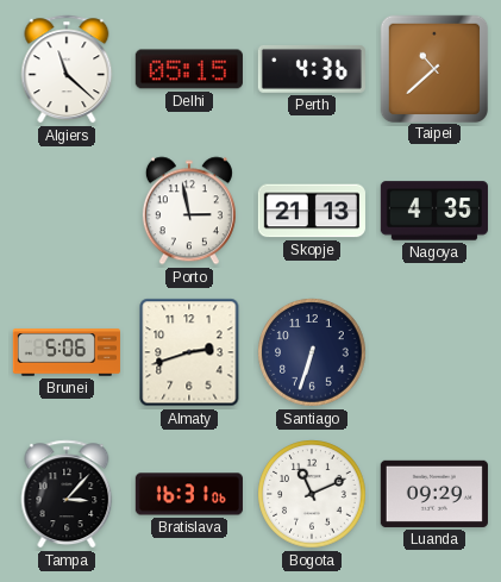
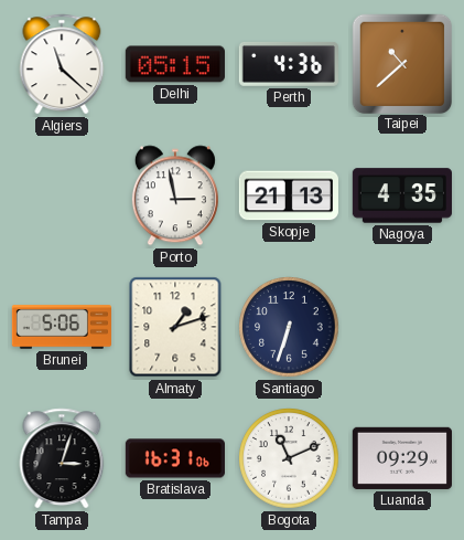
Almaty: 2:42 -> 1:12
Tampa: 3:07 -> 3:03
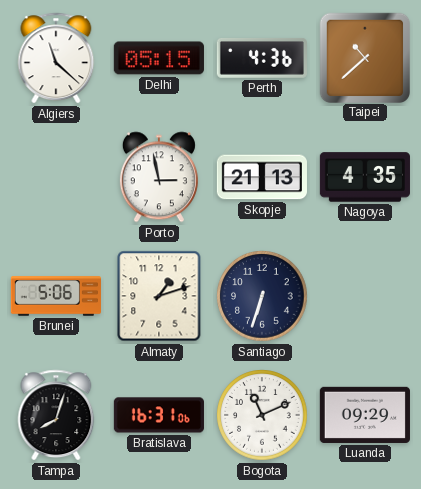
Tampa: 3:03 -> 8:03
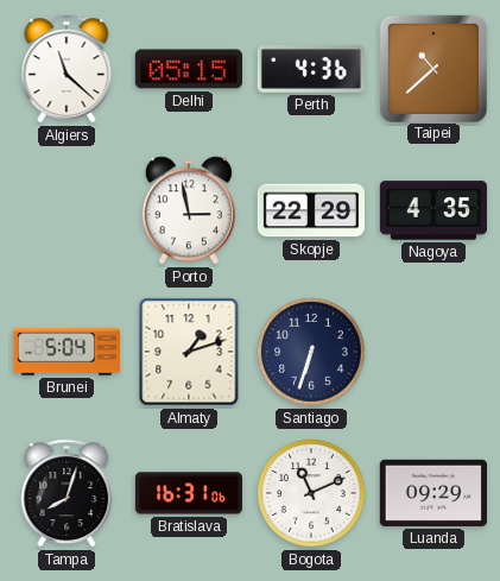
Skopje: 21:13 -> 22:29
Brunei: 5:06 -> 5:04
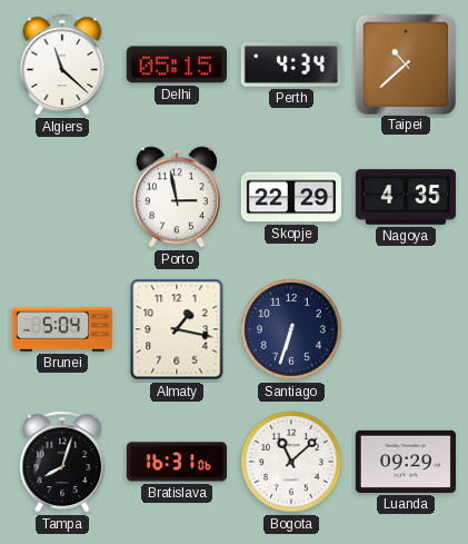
Perth: 4:36 -> 4:34
Almaty: 1:12 -> 1:17
Bogota: 11:11 -> 11:08
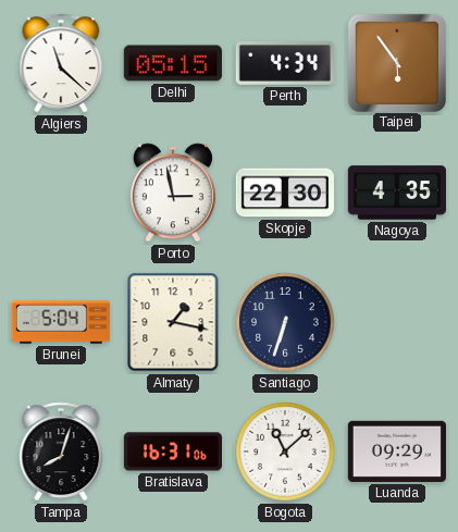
Taipei: 10:38 -> 5:54
Skopje: 22:29 -> 22:30
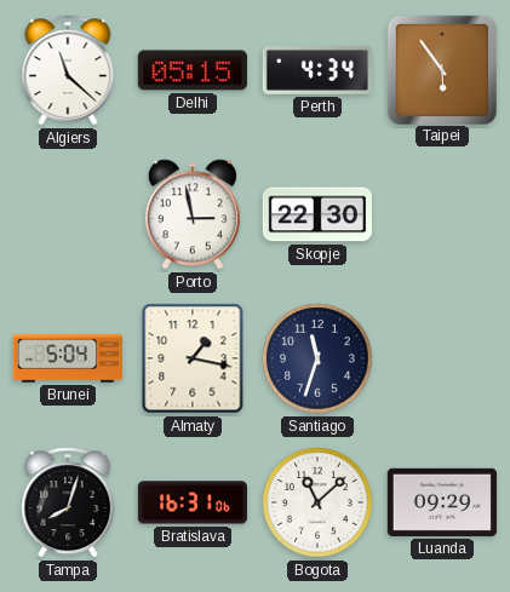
Nagoya: 4:35 -> none
Santiago: 6:33 -> 11:33
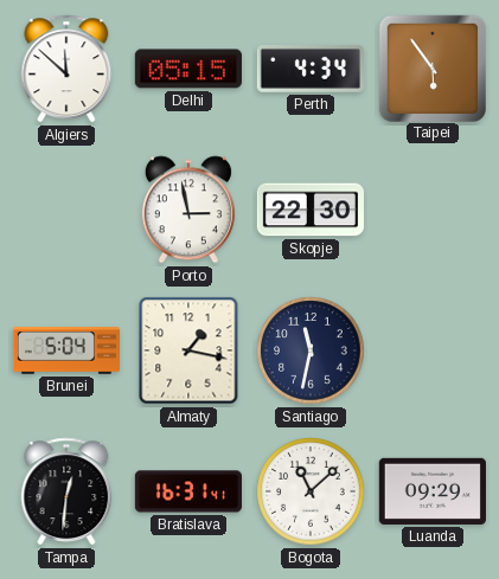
Algiers: 11:22 -> 11:52
Santiago: 11:33 -> 11:32
Tampa: 8:03 -> 12:31
Bratislava: 16:31:06 -> 16:31:41
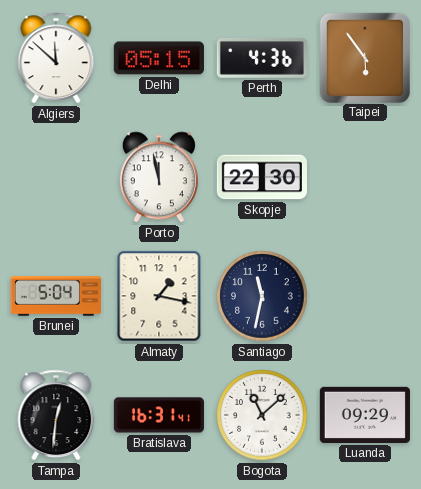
Perth: 4:34 -> 4:36
Porto: 2:58 -> 11:58
